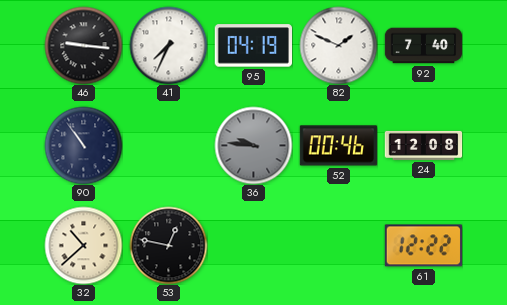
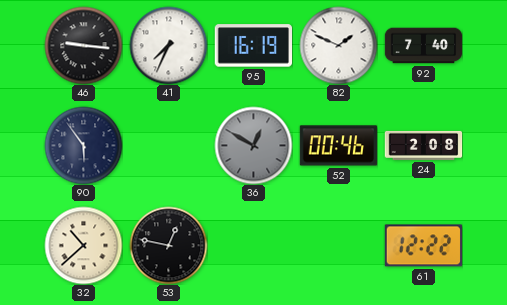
95: 04:19 -> 16:19
90: 10:54 -> 5:54
36: 9:46 -> 12:50
24: 12:08 -> 2:08
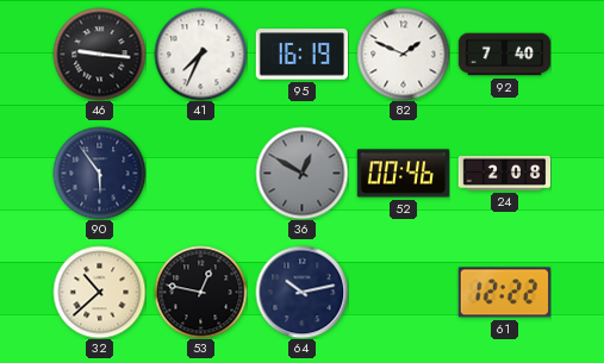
64: none -> 10:13
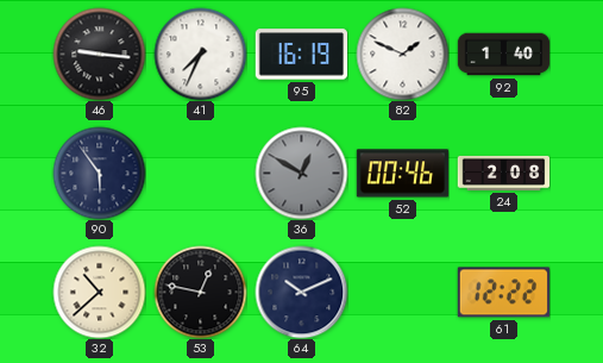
92: 7:40 -> 1:40
64: 10:13 -> 10:11
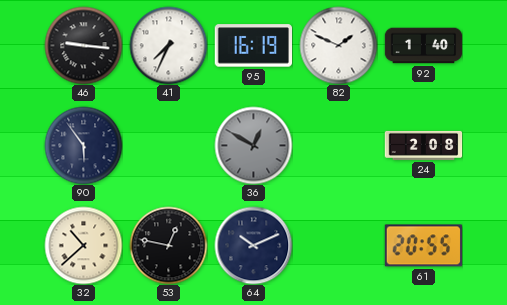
52: 00:46 -> none
61: 12:22 -> 20:55
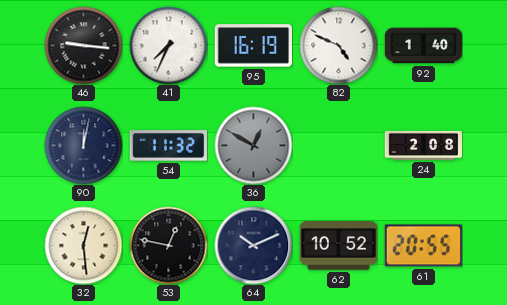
82: 1:49 -> 4:49
90: 5:54 -> 12:02
54: none -> 11:32
32: 10:38 -> 12:29
62: none -> 10:52
